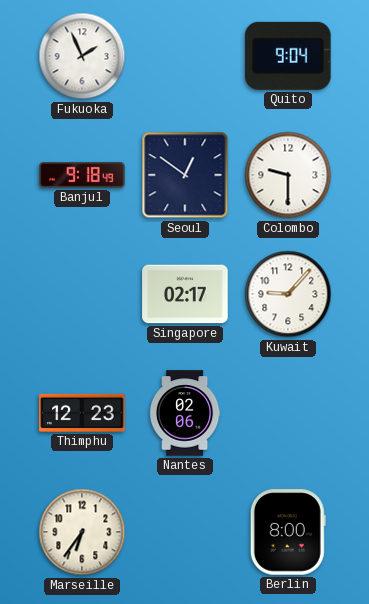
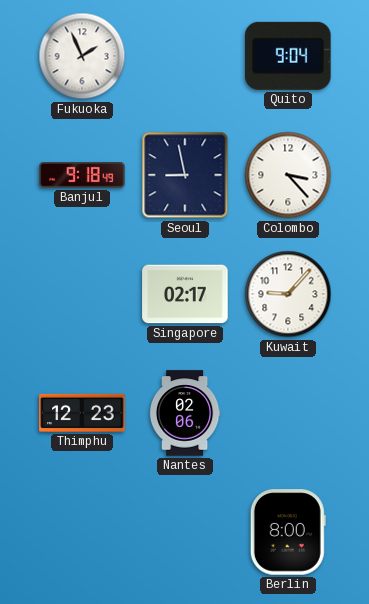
Seoul: 12:51 -> 8:58
Colombo: 9:30 -> 3:23
Marseille: 6:36 -> none
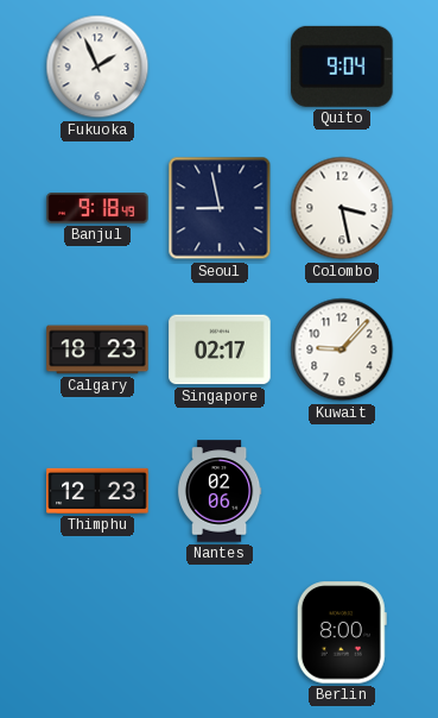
Colombo: 3:23 -> 3:28
Calgary: none -> 18:23
